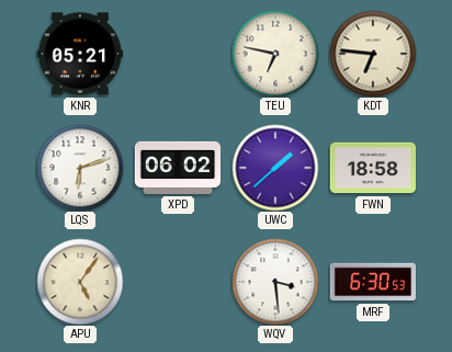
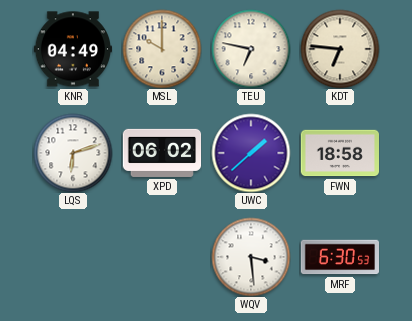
KNR: 05:21 -> 04:49
MSL: none -> 10:00
APU: 5:06 -> none
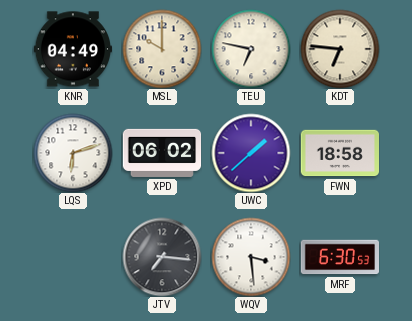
JTV: none -> 7:16
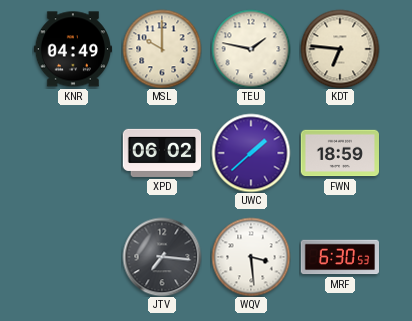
TEU: 6:47 -> 1:47
LQS: 6:12 -> none
FWN: 18:58 -> 18:59
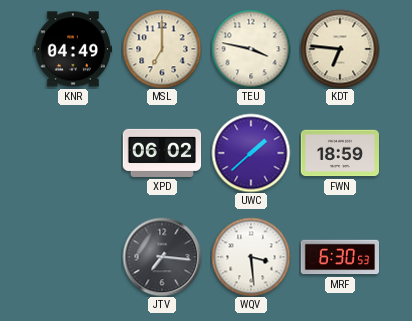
MSL: 10:00 -> 7:00
TEU: 1:47 -> 3:47
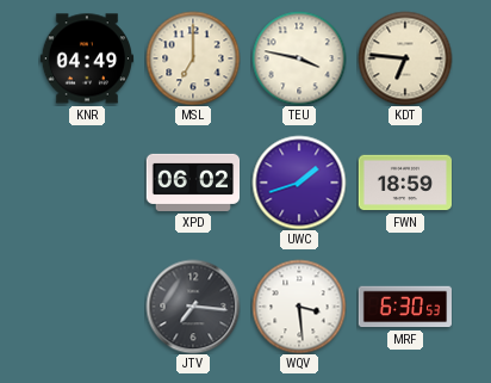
UWC: 1:38 -> 1:42
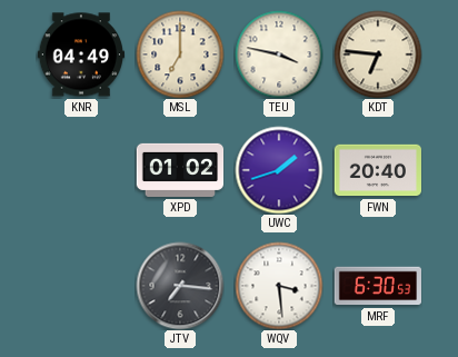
XPD: 06:02 -> 01:02
FWN: 18:59 -> 20:40
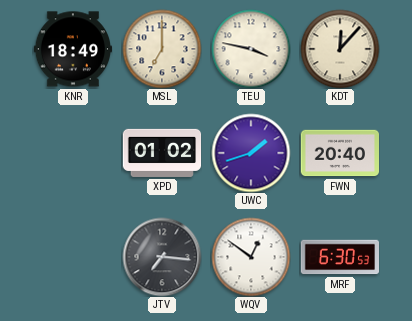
KNR: 04:49 -> 18:49
KDT: 6:46 -> 12:07
WQV: 3:29 -> 12:51
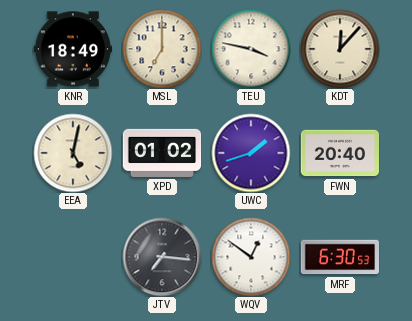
EEA: none -> 5:02
